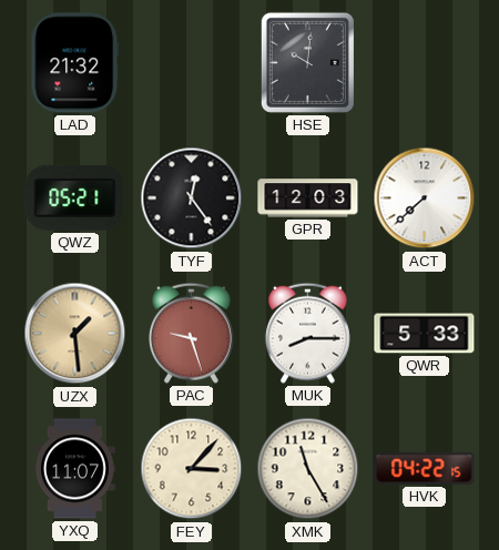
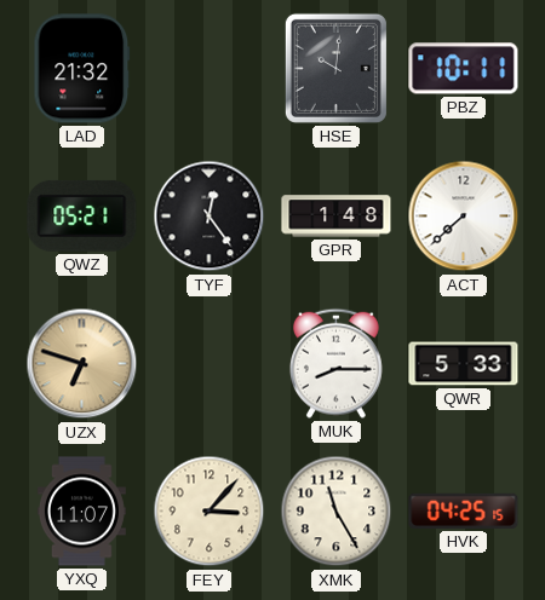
PBZ: none -> 10:11
GPR: 12:03 -> 1:48
UZX: 1:29 -> 6:48
PAC: 9:27 -> none
HVK: 04:22 -> 04:25
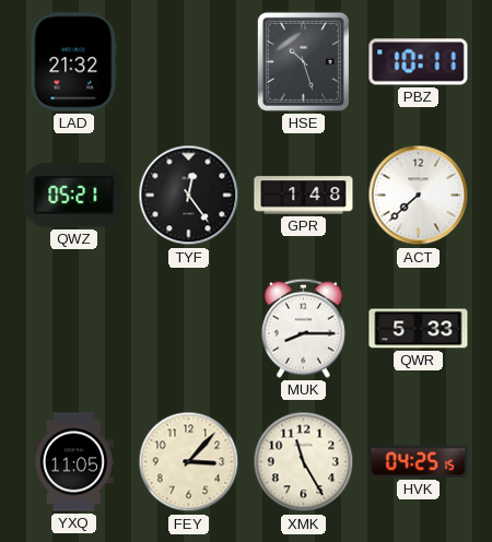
HSE: 10:01 -> 10:27
UZX: 6:48 -> none
YXQ: 11:07 -> 11:05
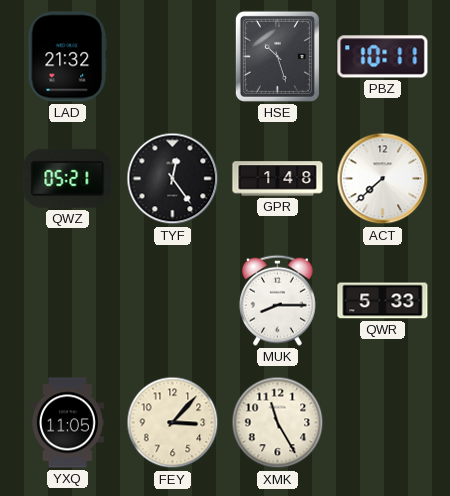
HVK: 04:25 -> none
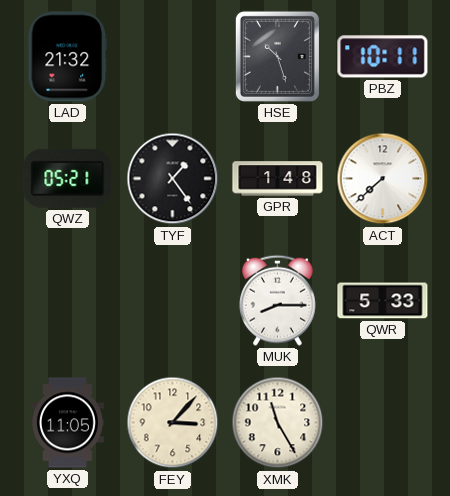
TYF: 12:24 -> 1:24
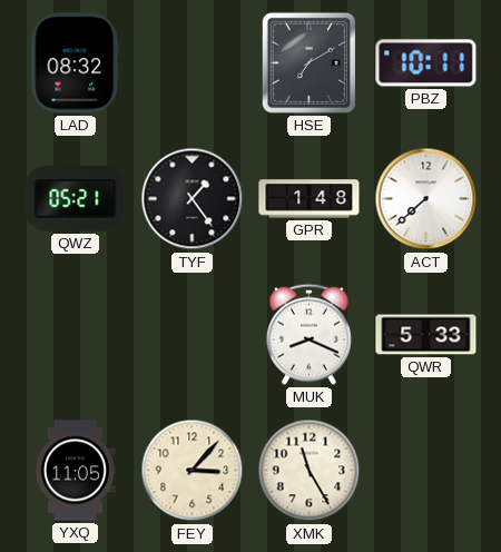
LAD: 21:32 -> 08:32
HSE: 10:27 -> 7:10
MUK: 8:15 -> 8:19
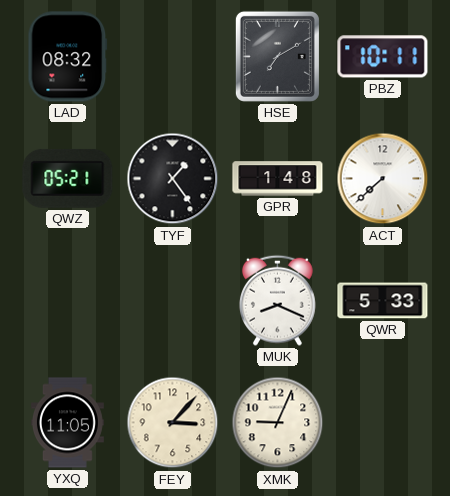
XMK: 11:25 -> 9:04
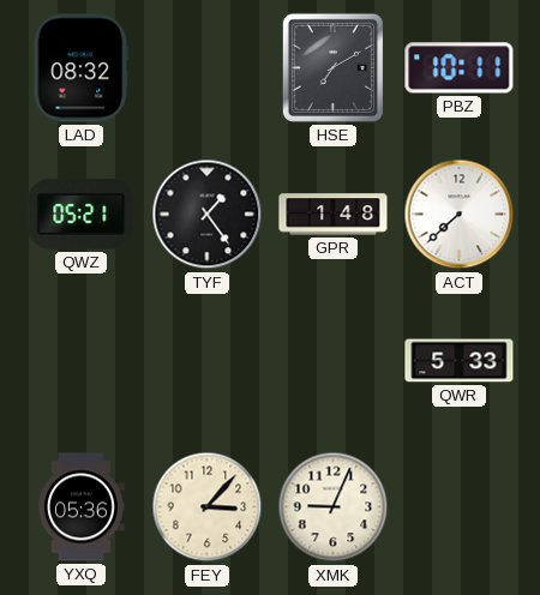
MUK: 8:19 -> none
YXQ: 11:05 -> 05:36
